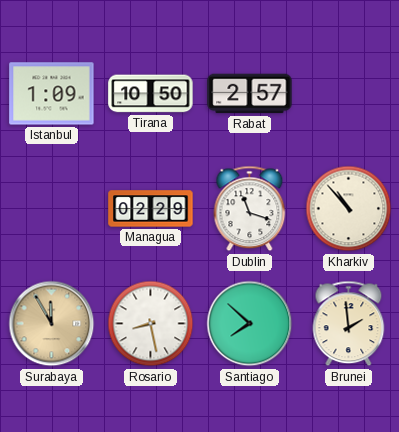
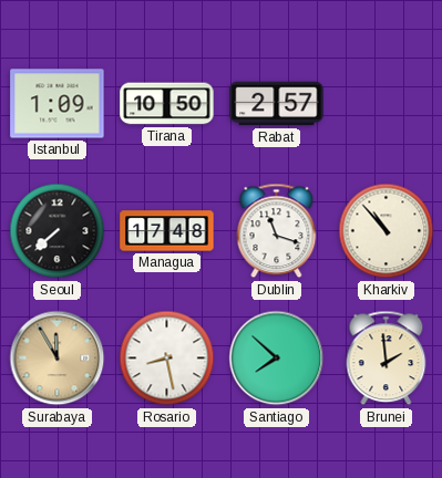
Seoul: none -> 7:38
Managua: 02:29 -> 17:48
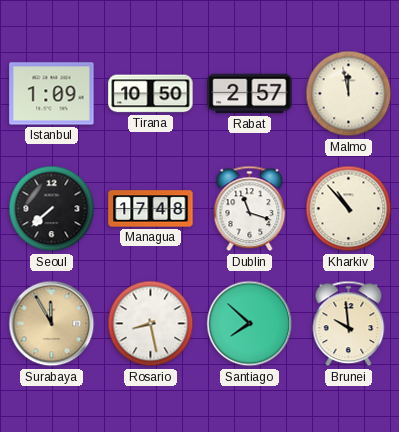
Malmo: none -> 11:58
Brunei: 1:59 -> 9:59
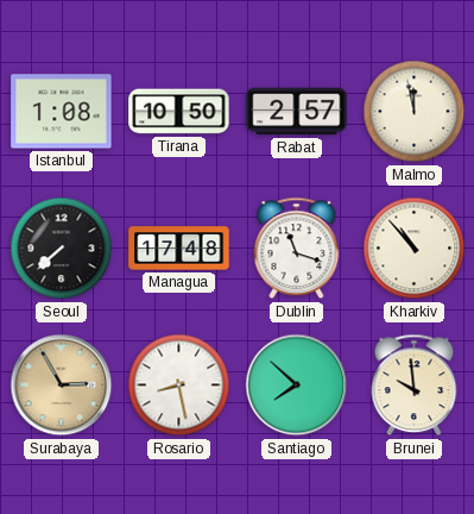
Istanbul: 1:09 -> 1:08
Surabaya: 11:55 -> 2:55
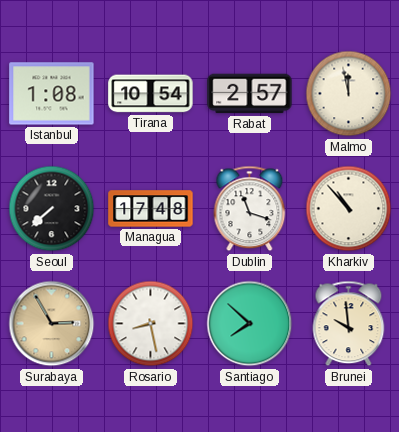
Tirana: 10:50 -> 10:54
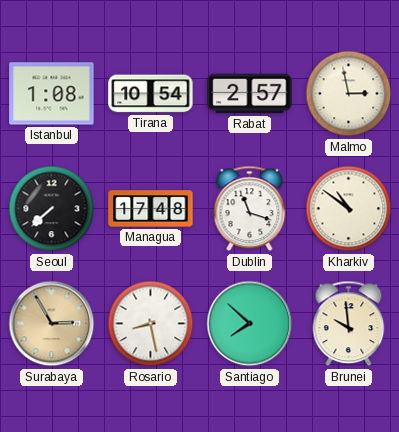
Malmo: 11:58 -> 2:58
Kharkiv: 10:53 -> 10:51
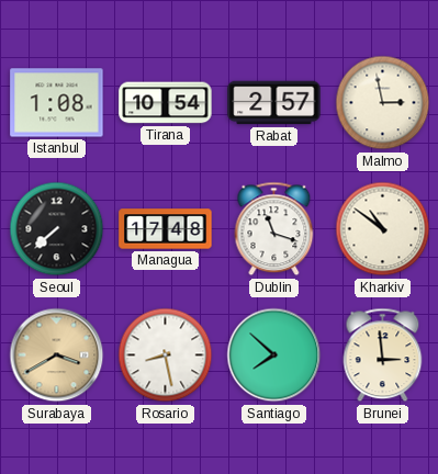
Surabaya: 2:55 -> 3:40
Brunei: 9:59 -> 2:59
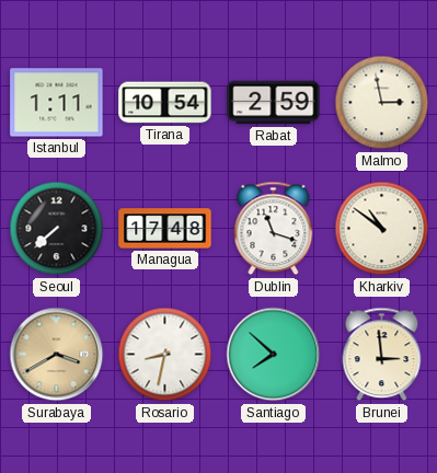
Istanbul: 1:08 -> 1:11
Rabat: 2:57 -> 2:59
Rosario: 8:28 -> 8:32
